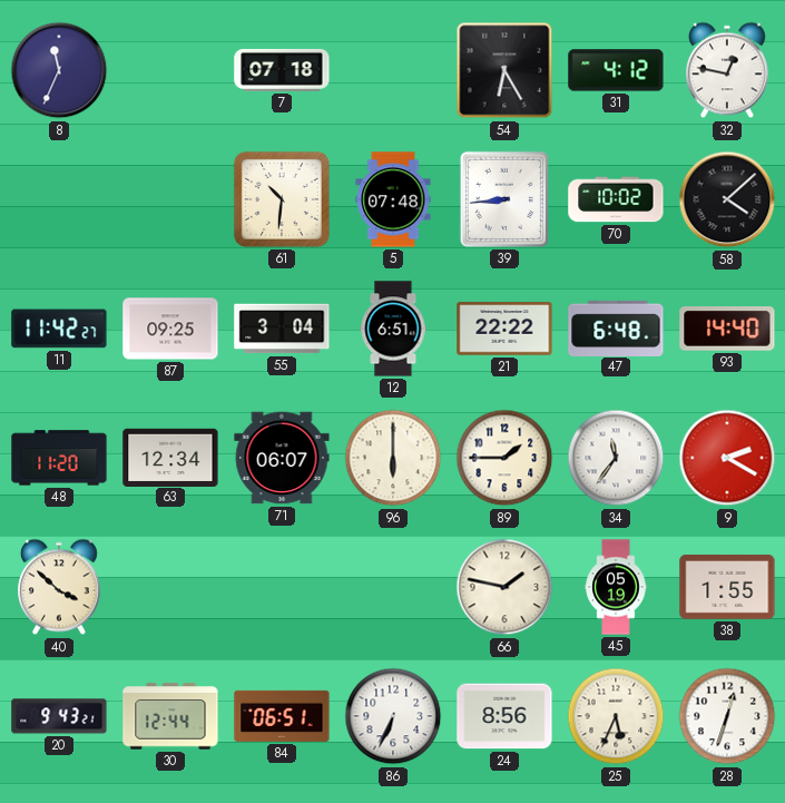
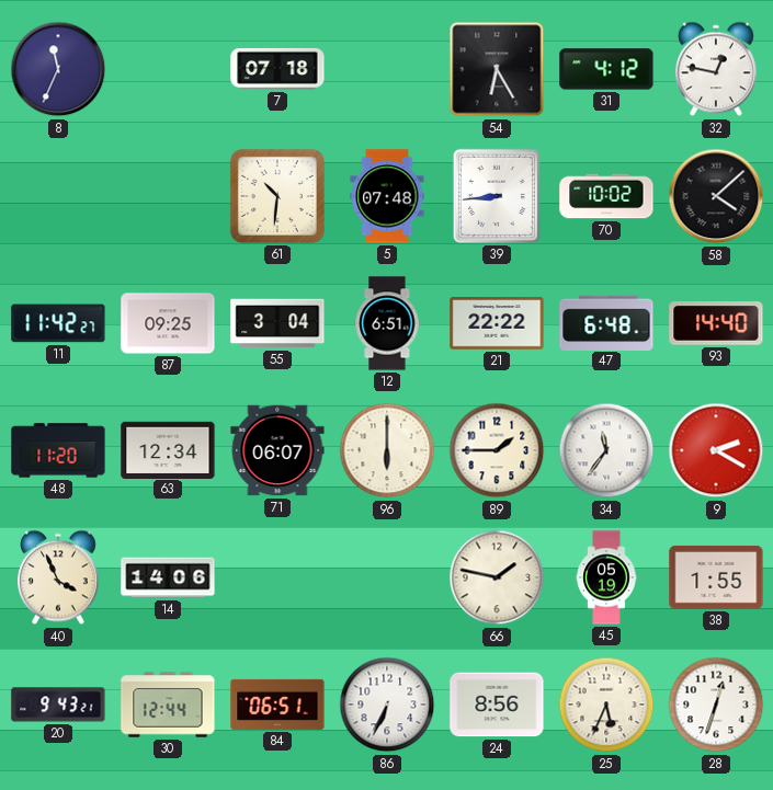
40: 3:52 -> 3:56
14: none -> 14:06
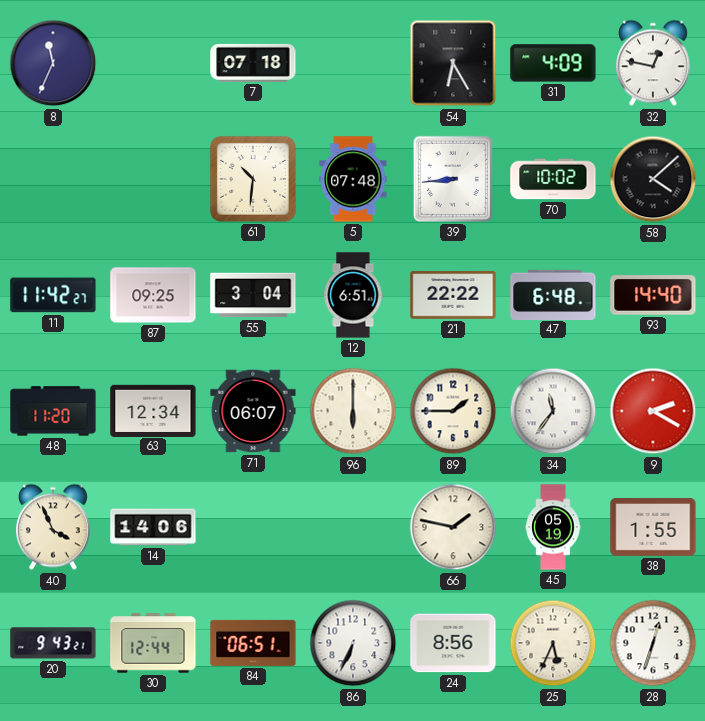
31: 4:12 -> 4:09
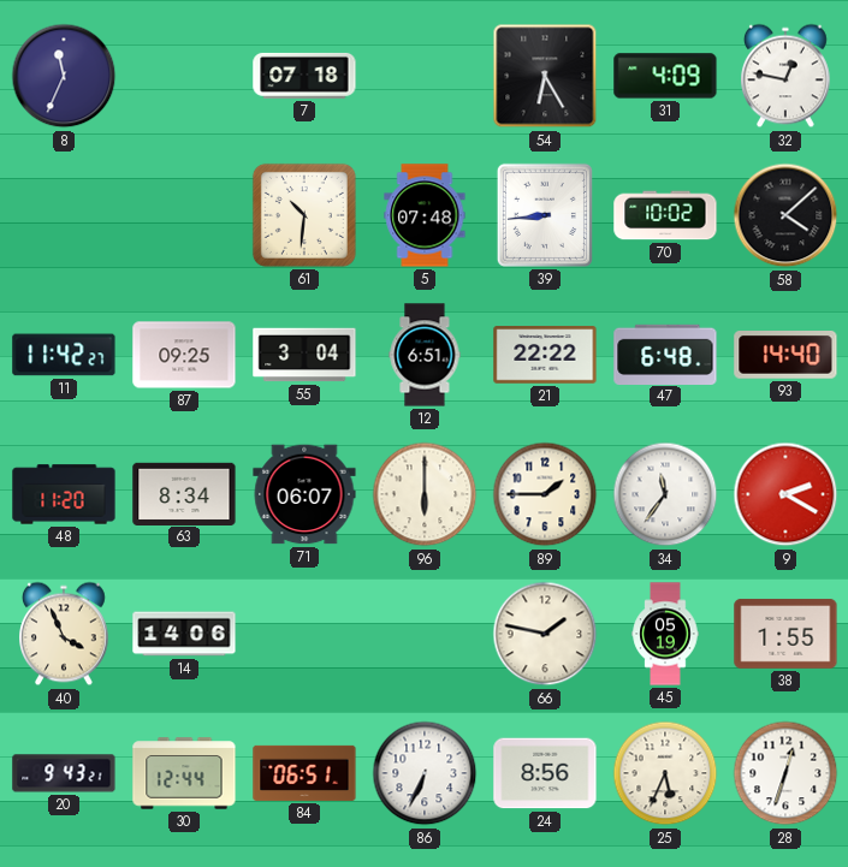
63: 12:34 -> 8:34
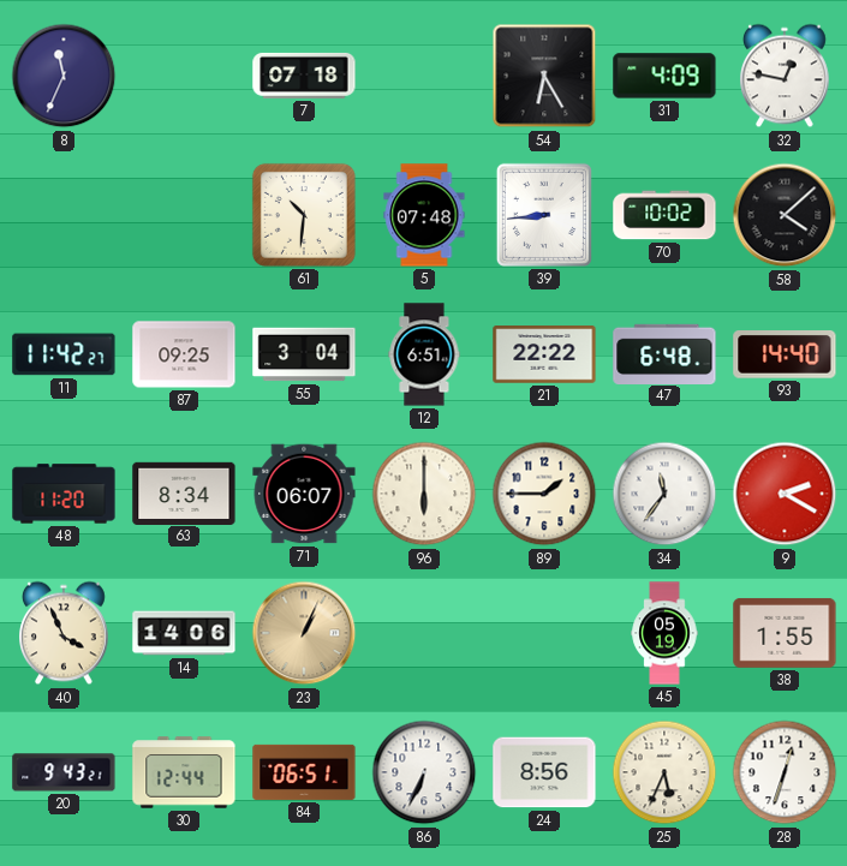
23: none -> 1:04
66: 1:47 -> none
